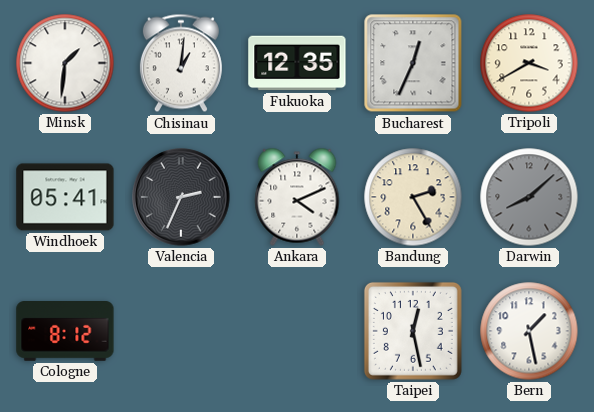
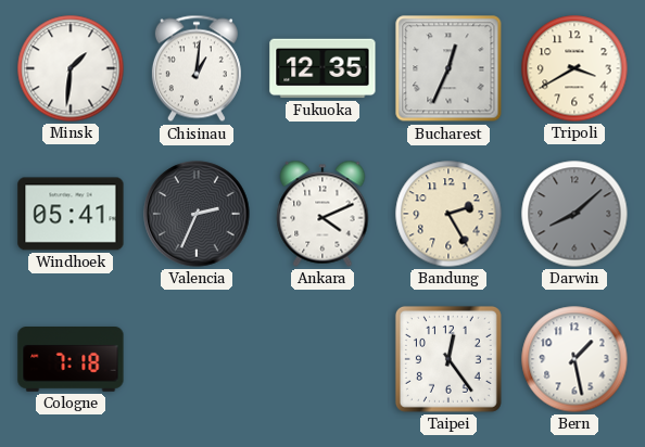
Cologne: 8:12 -> 7:18
Taipei: 12:28 -> 12:24
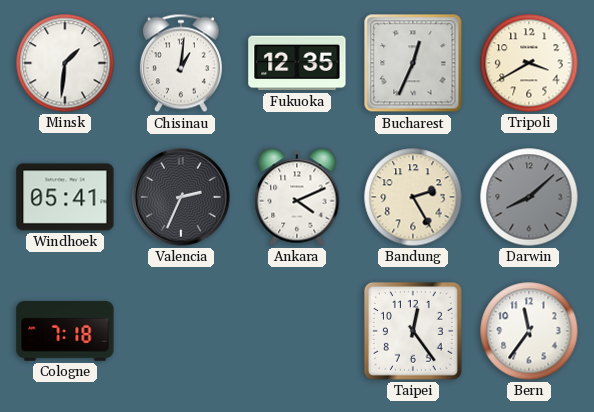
Bern: 1:28 -> 11:36
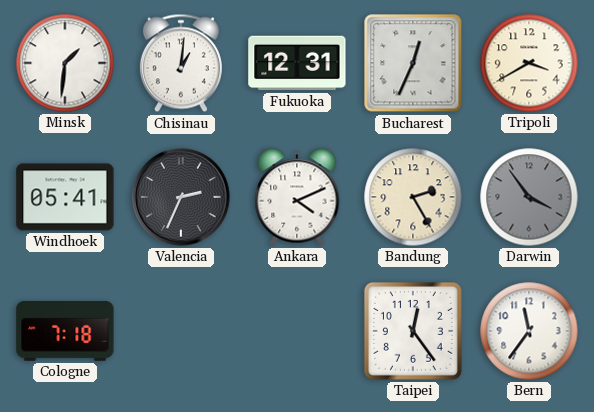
Fukuoka: 12:35 -> 12:31
Darwin: 8:08 -> 3:54
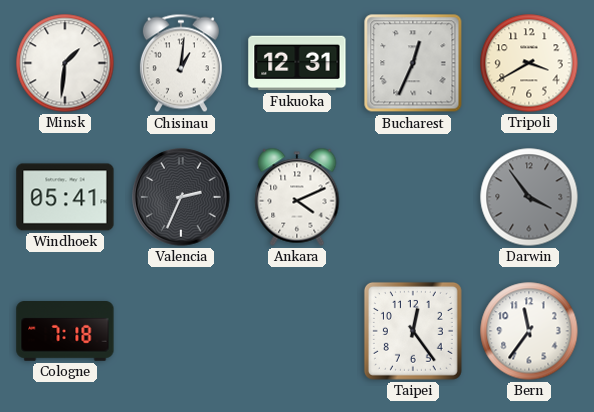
Bandung: 2:25 -> none
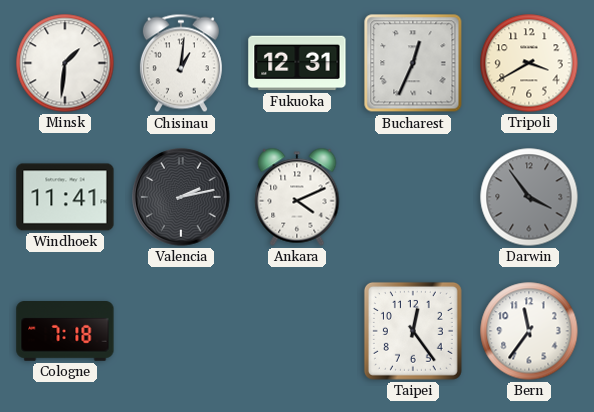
Windhoek: 05:41 -> 11:41
Valencia: 2:34 -> 2:13
